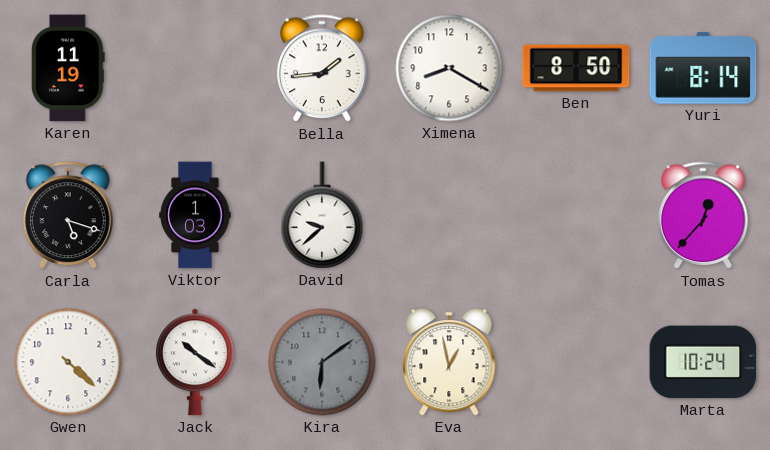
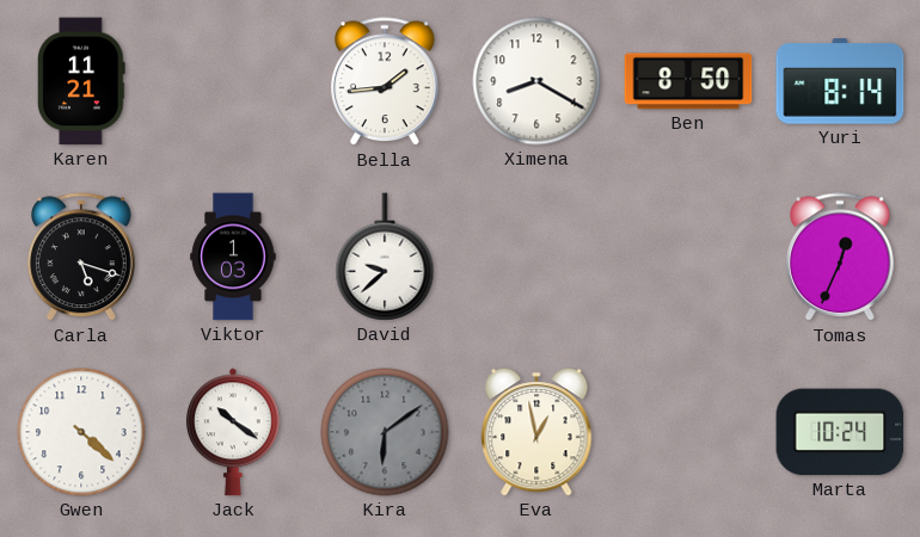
Karen: 11:19 -> 11:21
Tomas: 12:37 -> 12:34
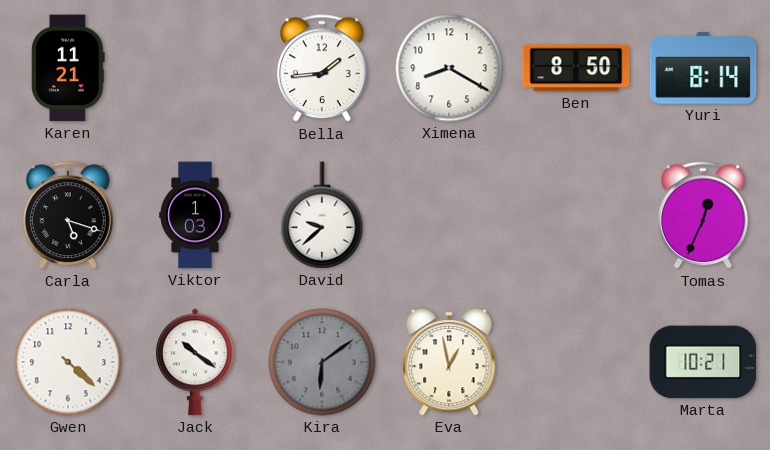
Marta: 10:24 -> 10:21
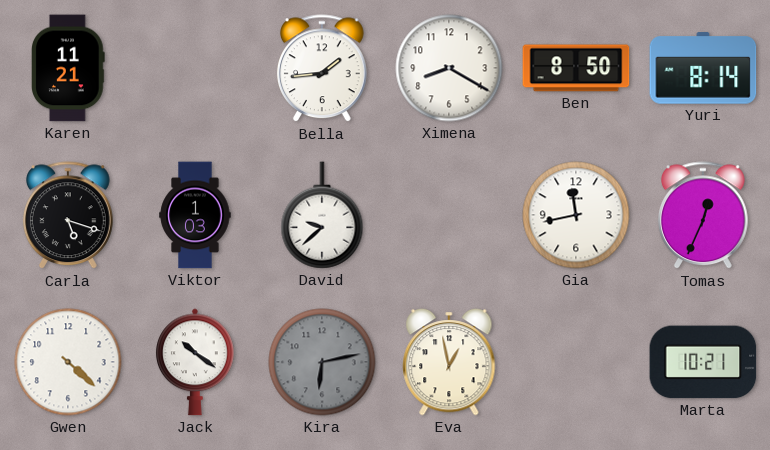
Gia: none -> 11:43
Kira: 6:09 -> 6:13
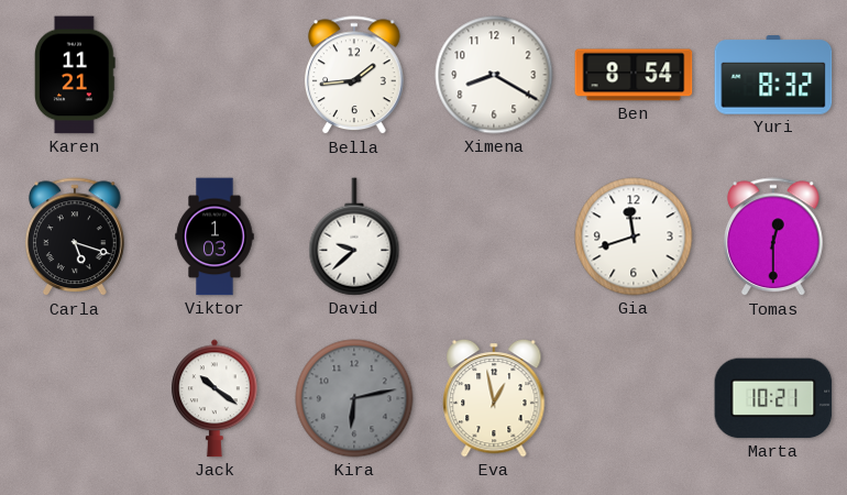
Ben: 8:50 -> 8:54
Yuri: 8:14 -> 8:32
Gia: 11:43 -> 11:42
Tomas: 12:34 -> 12:30
Gwen: 4:22 -> none
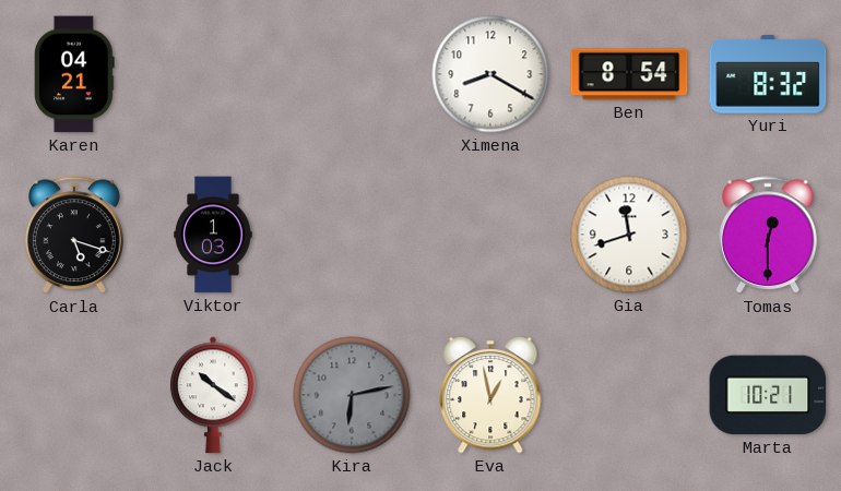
Karen: 11:21 -> 04:21
Bella: 1:44 -> none
David: 9:38 -> none
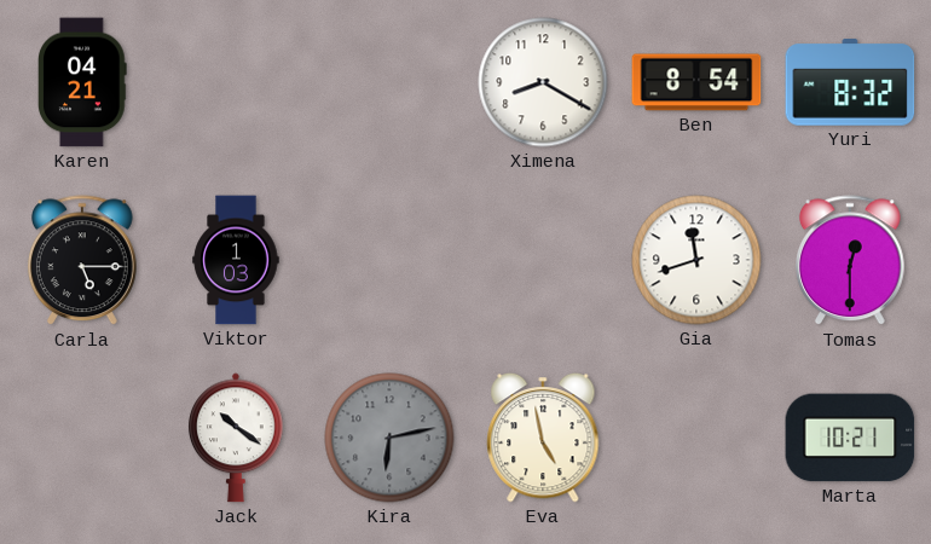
Carla: 5:18 -> 5:15
Eva: 12:58 -> 4:58
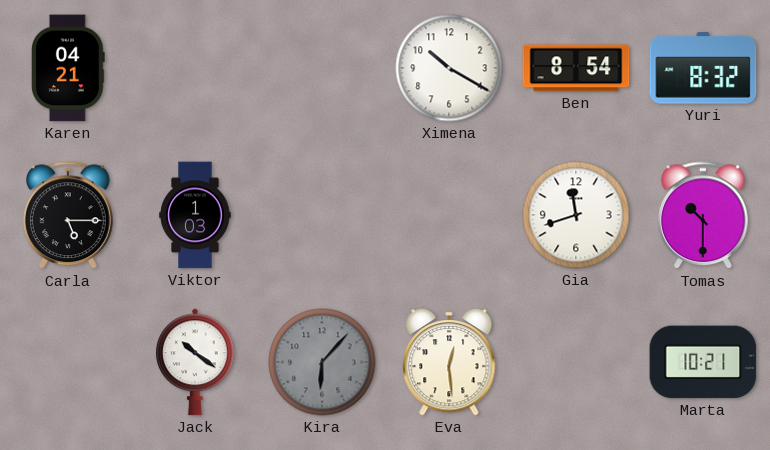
Ximena: 8:20 -> 10:20
Tomas: 12:30 -> 10:30
Kira: 6:13 -> 6:07
Eva: 4:58 -> 12:29
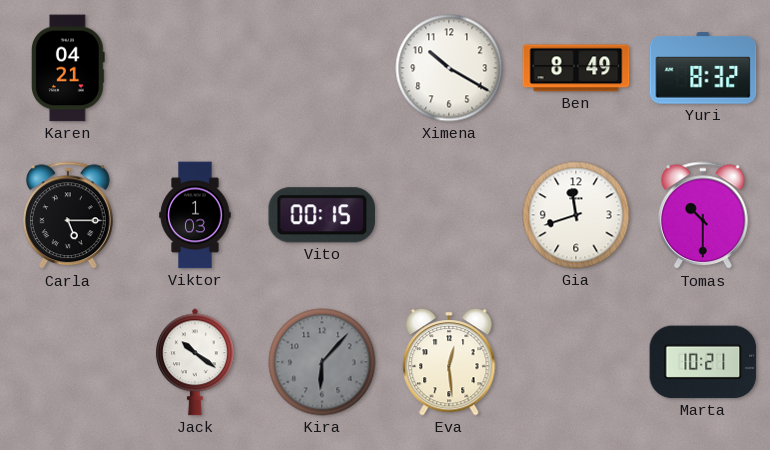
Ben: 8:54 -> 8:49
Vito: none -> 00:15
